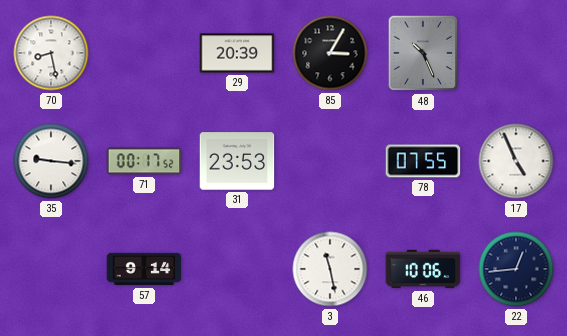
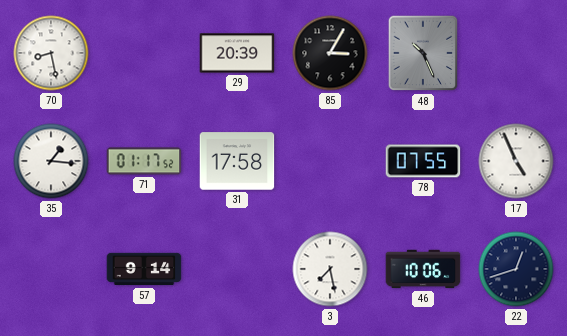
35: 9:16 -> 1:16
71: 00:17 -> 01:17
31: 23:53 -> 17:58
3: 11:28 -> 7:28
22: 12:44 -> 12:42
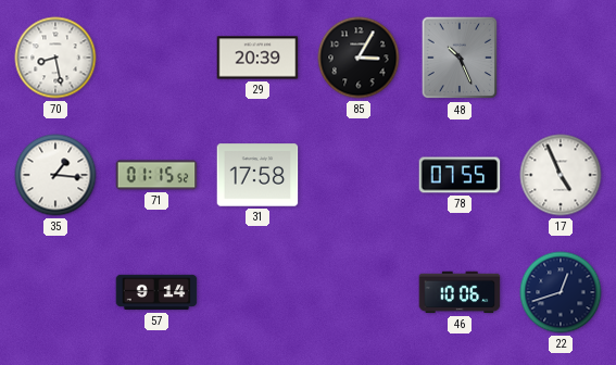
71: 01:17 -> 01:15
3: 7:28 -> none
